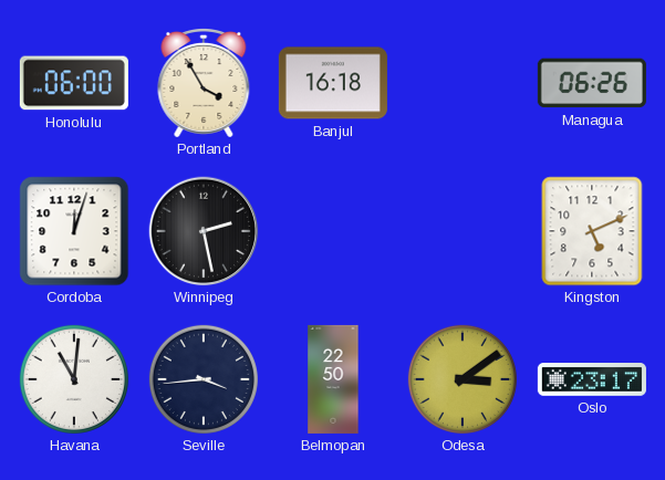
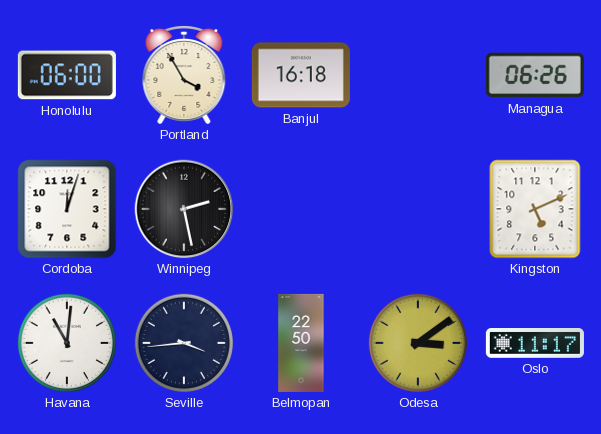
Oslo: 23:17 -> 11:17
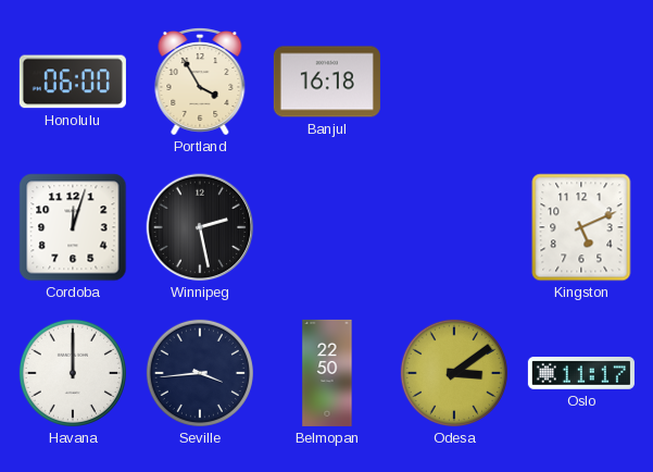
Managua: 06:26 -> none
Havana: 11:01 -> 12:00
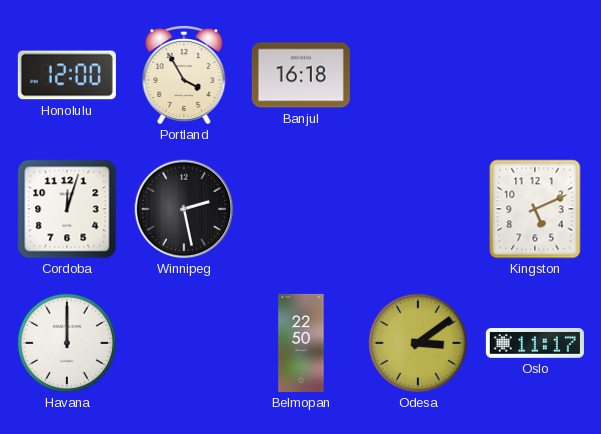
Honolulu: 06:00 -> 12:00
Seville: 3:44 -> none
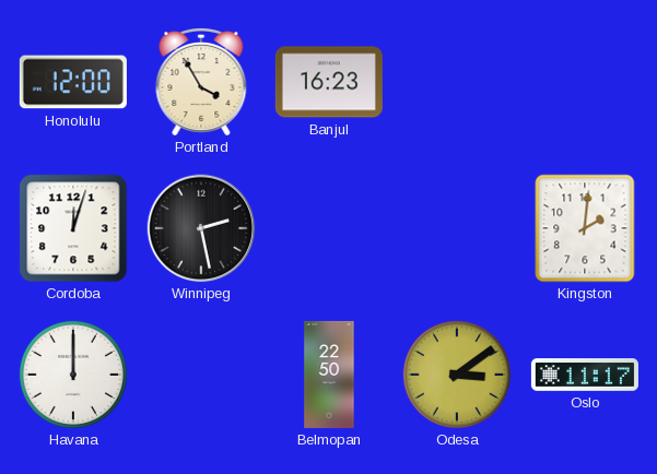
Banjul: 16:18 -> 16:23
Kingston: 5:11 -> 2:01
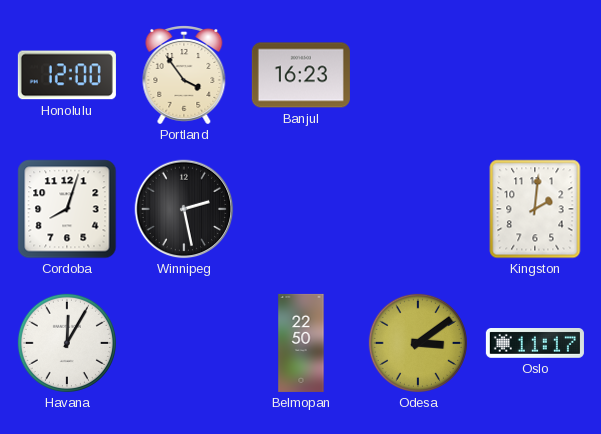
Portland: 3:55 -> 3:54
Cordoba: 12:03 -> 8:03
Havana: 12:00 -> 12:05
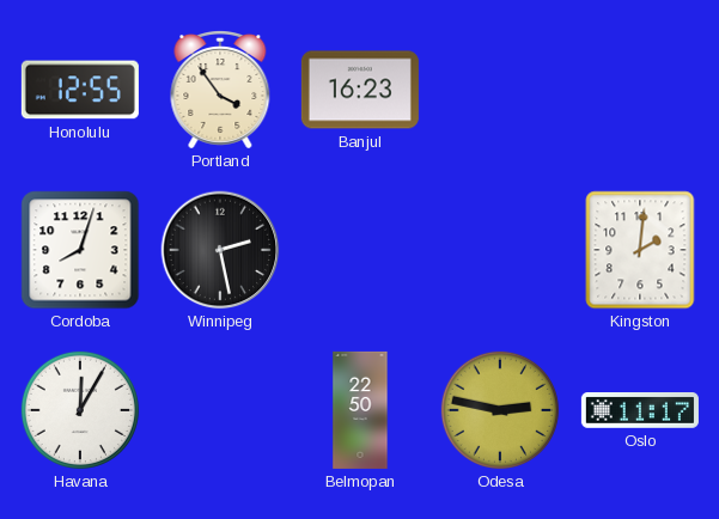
Honolulu: 12:00 -> 12:55
Odesa: 3:09 -> 2:47
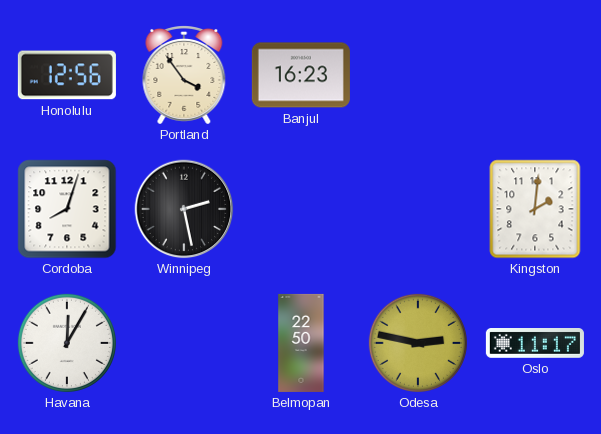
Honolulu: 12:55 -> 12:56
